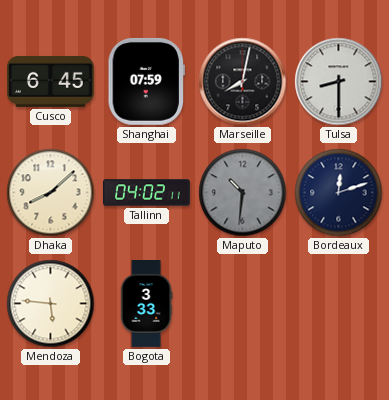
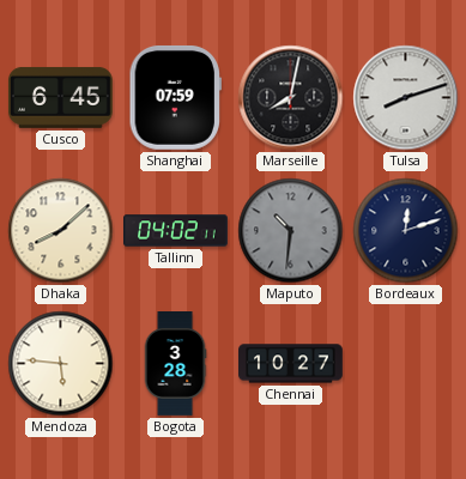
Tulsa: 8:30 -> 8:12
Bogota: 3:33 -> 3:28
Chennai: none -> 10:27
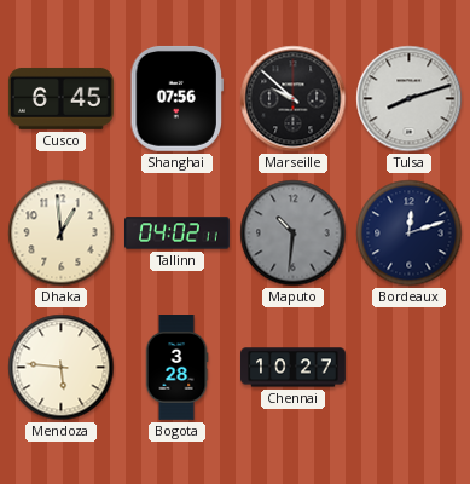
Shanghai: 07:59 -> 07:56
Marseille: 8:02 -> 9:52
Dhaka: 8:08 -> 12:59
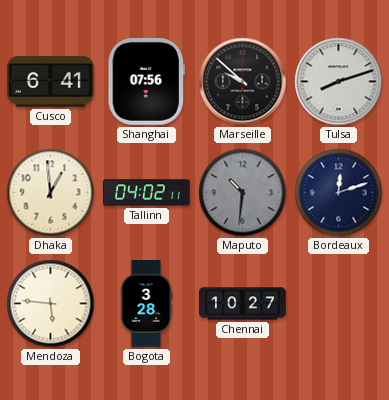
Cusco: 6:45 -> 6:41
